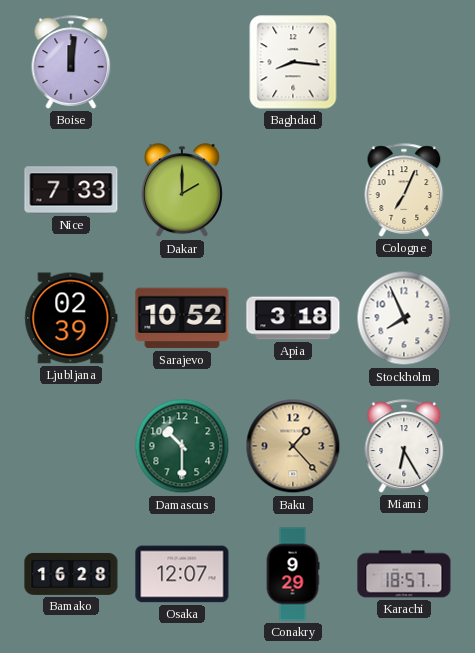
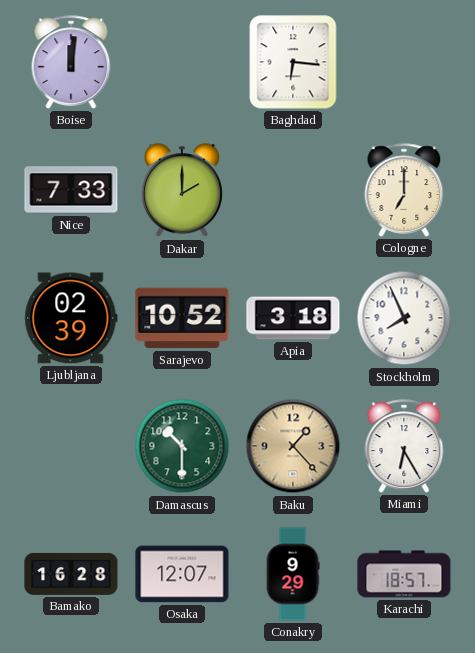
Baghdad: 8:16 -> 6:16
Cologne: 7:04 -> 7:00
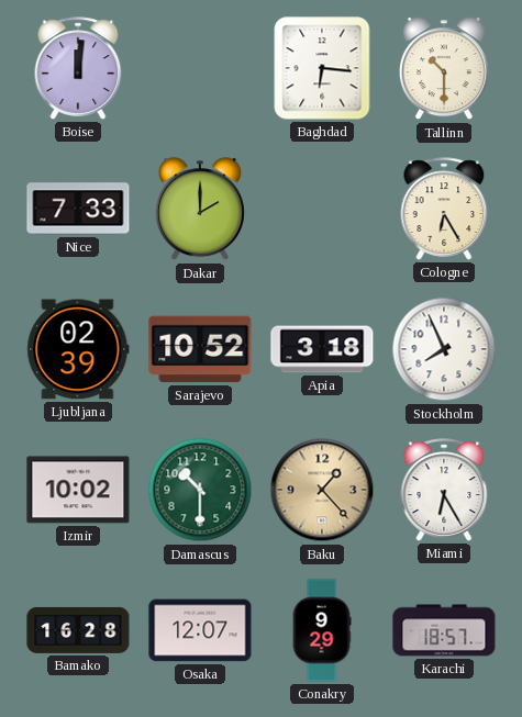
Tallinn: none -> 10:30
Cologne: 7:00 -> 6:25
Izmir: none -> 10:02
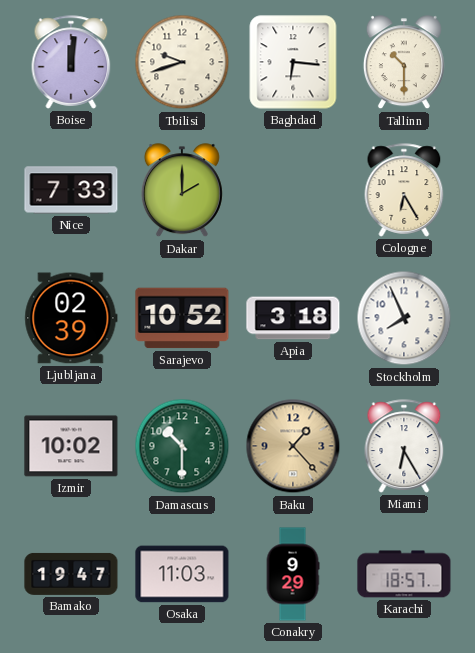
Tbilisi: none -> 9:42
Bamako: 16:28 -> 19:47
Osaka: 12:07 -> 11:03
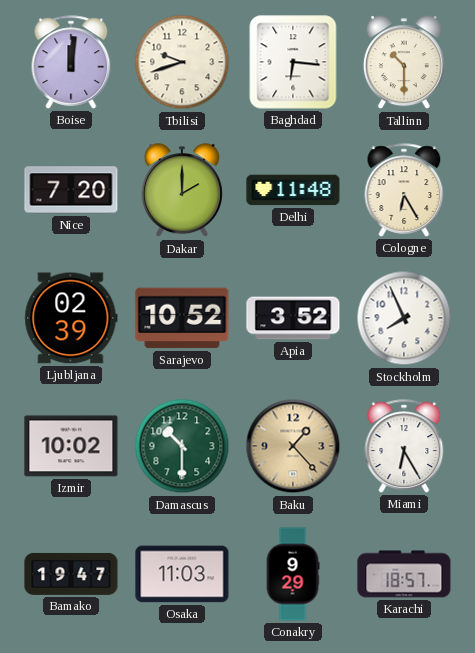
Nice: 7:33 -> 7:20
Delhi: none -> 11:48
Apia: 3:18 -> 3:52
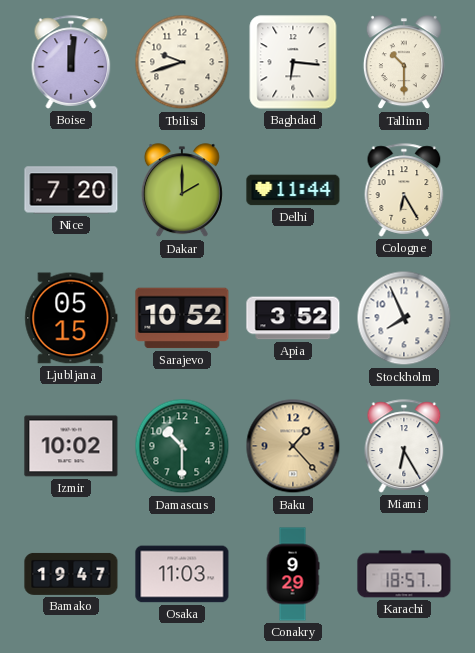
Delhi: 11:48 -> 11:44
Ljubljana: 02:39 -> 05:15
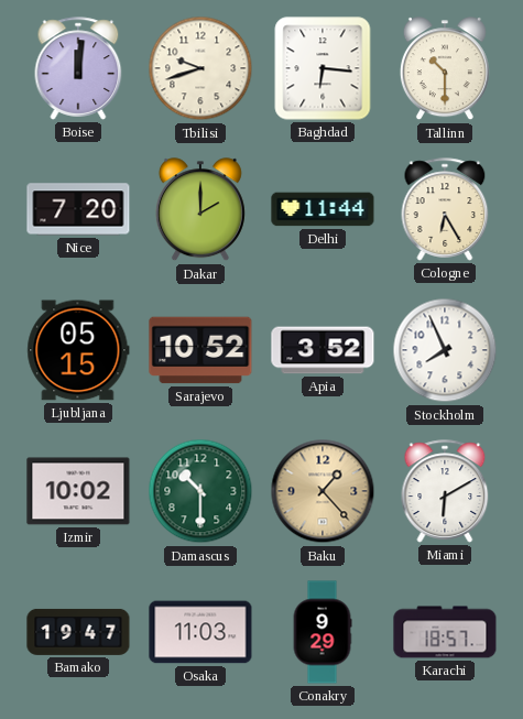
Miami: 6:25 -> 6:10
